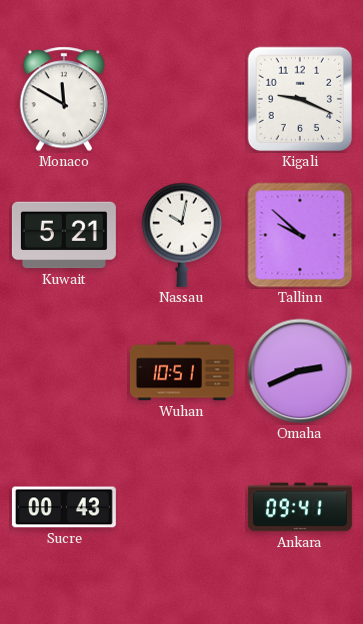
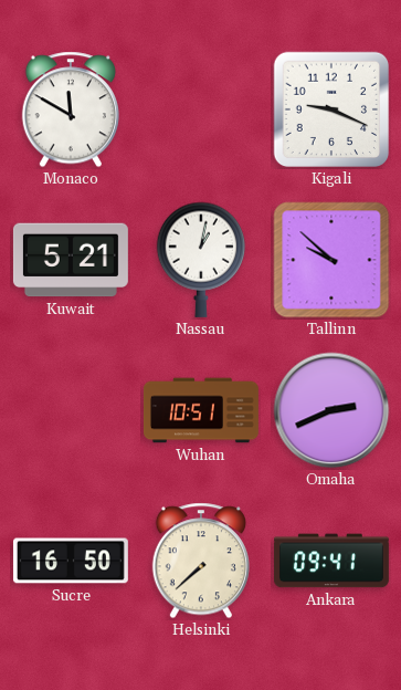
Nassau: 10:02 -> 1:02
Sucre: 00:43 -> 16:50
Helsinki: none -> 7:38
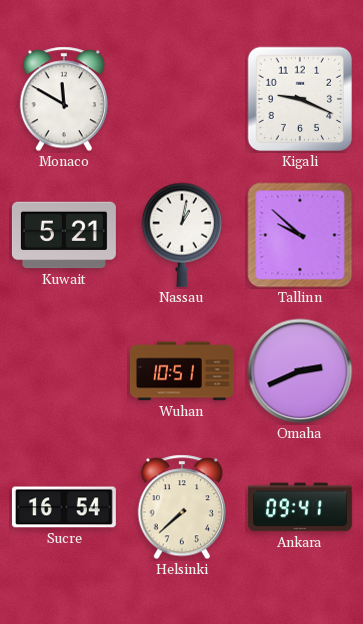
Sucre: 16:50 -> 16:54
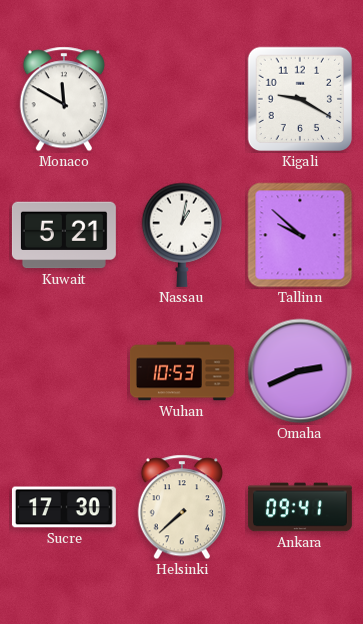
Kigali: 9:19 -> 9:20
Wuhan: 10:51 -> 10:53
Sucre: 16:54 -> 17:30
